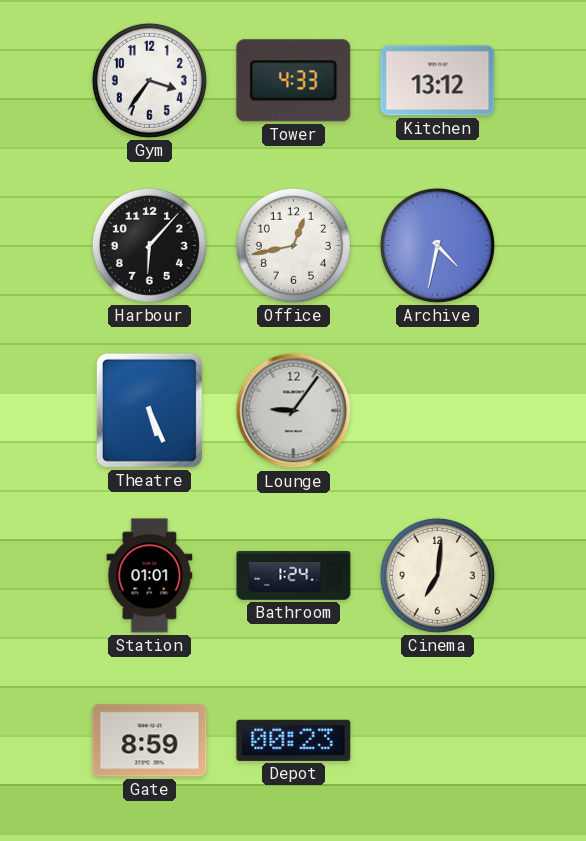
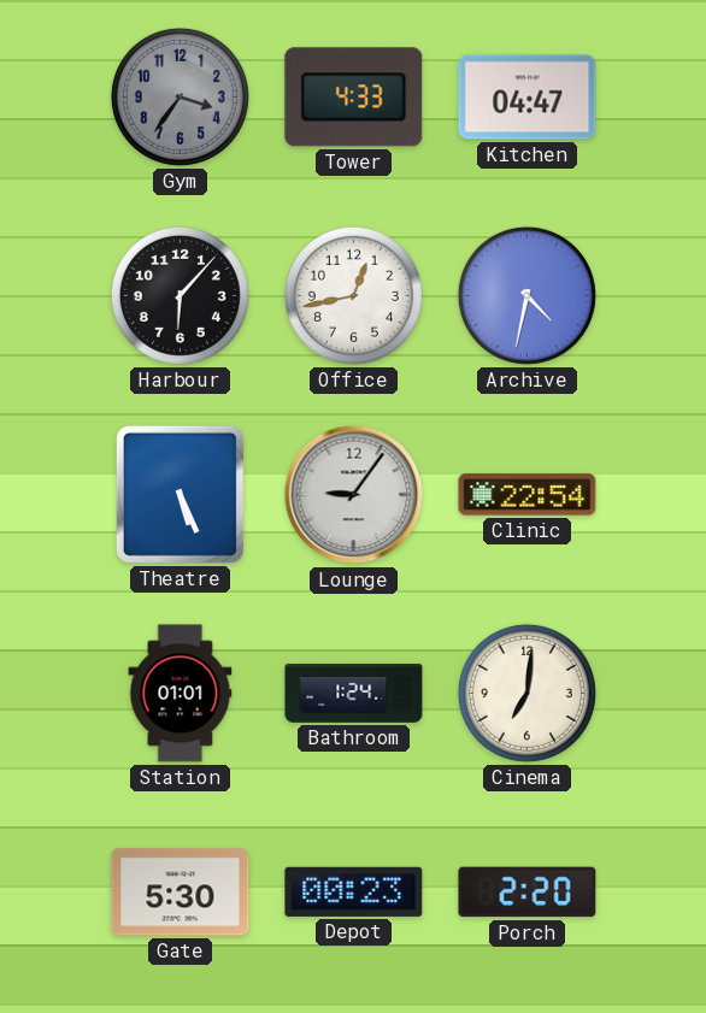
Gym dial: white -> grey
Kitchen: 13:12 -> 04:47
Clinic: none -> 22:54
Gate: 8:59 -> 5:30
Porch: none -> 2:20
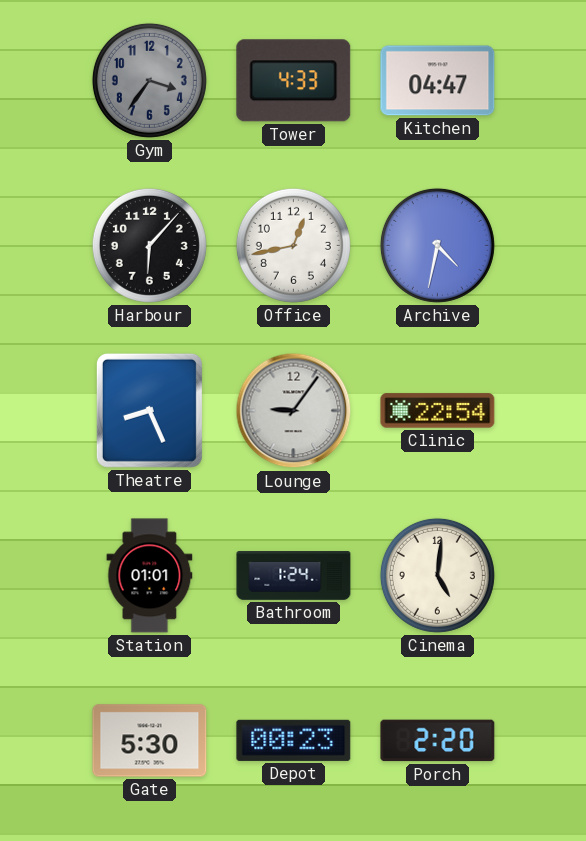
Theatre: 5:26 -> 8:26
Cinema: 7:01 -> 5:01
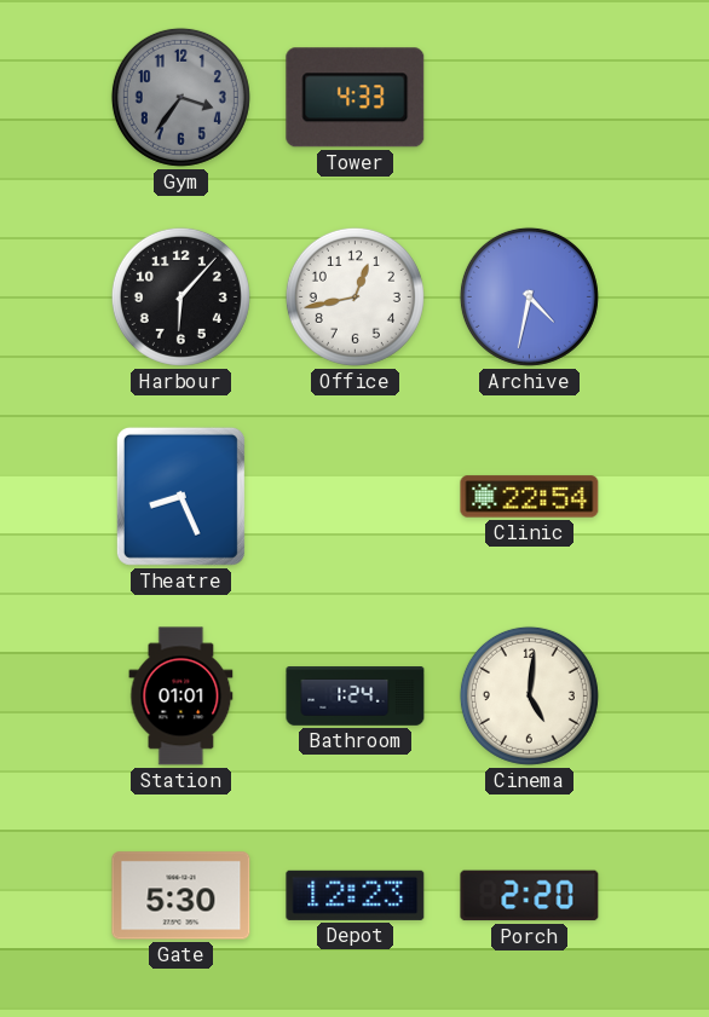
Kitchen: 04:47 -> none
Lounge: 9:06 -> none
Depot: 00:23 -> 12:23
